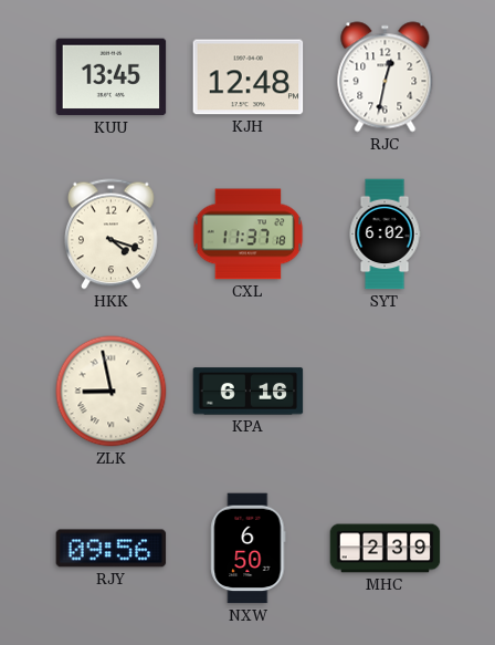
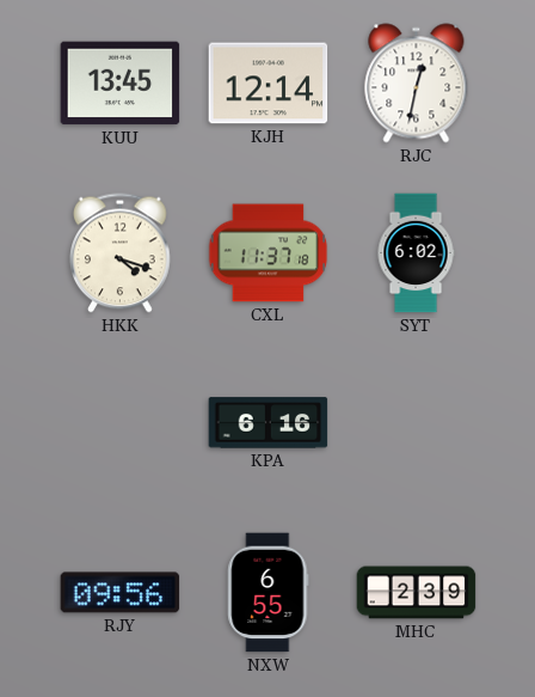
KJH: 12:48 -> 12:14
ZLK: 8:58 -> none
NXW: 6:50 -> 6:55
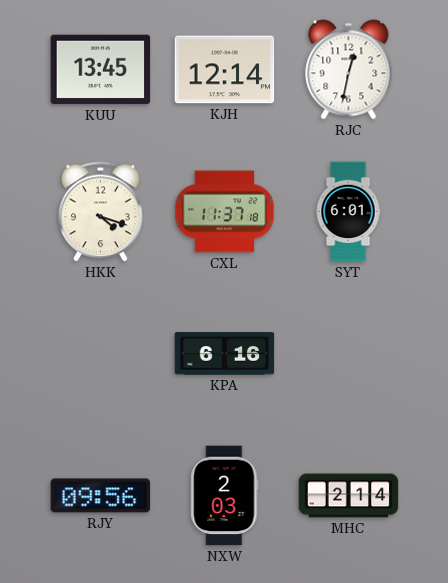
SYT: 6:02 -> 6:01
NXW: 6:55 -> 2:03
MHC: 2:39 -> 2:14
